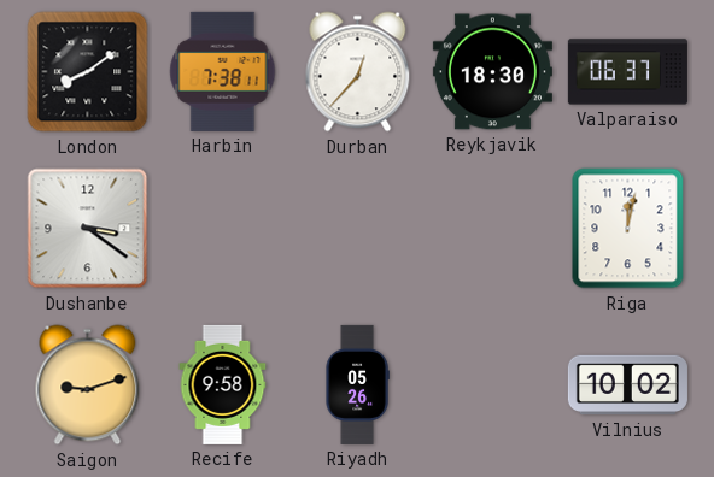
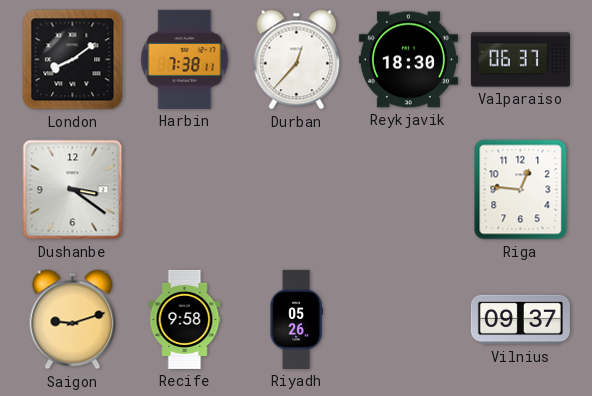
Riga: 12:02 -> 12:46
Vilnius: 10:02 -> 09:37
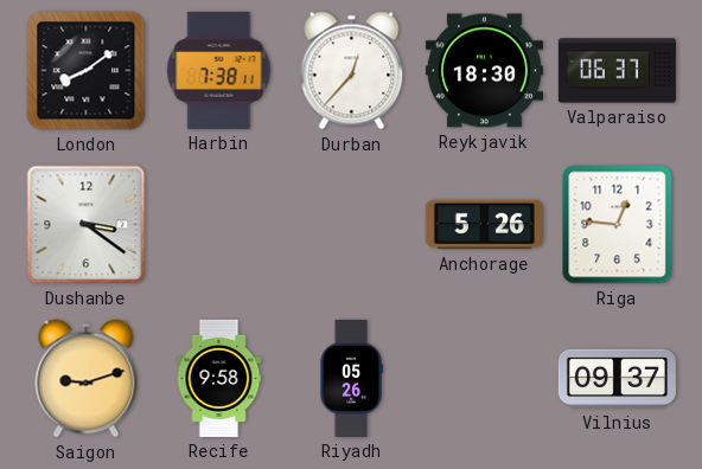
Anchorage: none -> 5:26
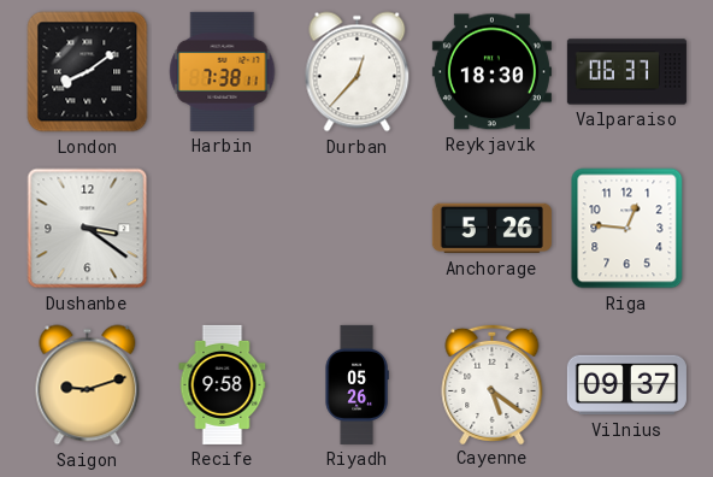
Cayenne: none -> 5:21
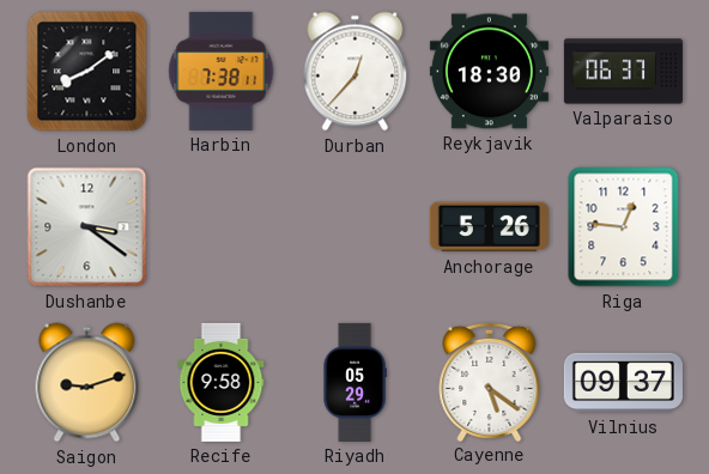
Riyadh: 05:26 -> 05:29
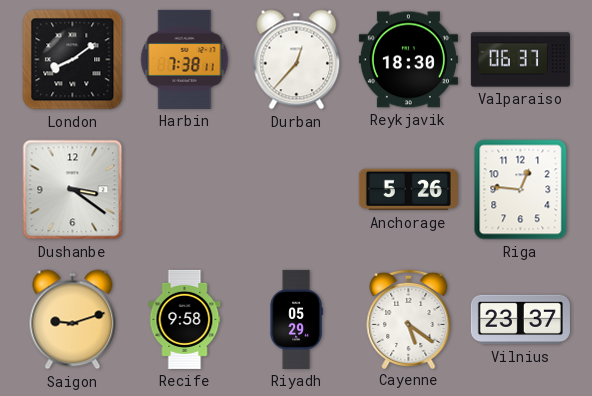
Vilnius: 09:37 -> 23:37
